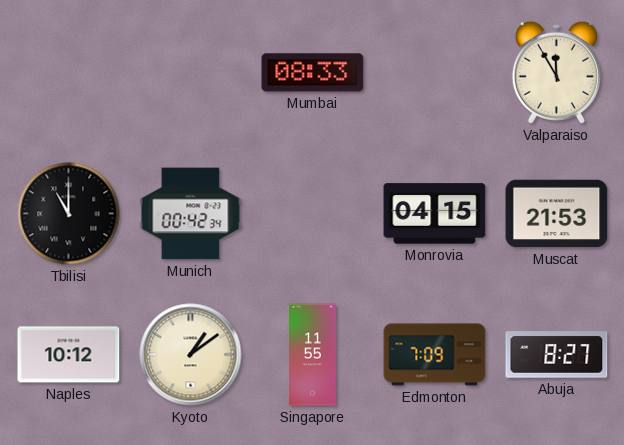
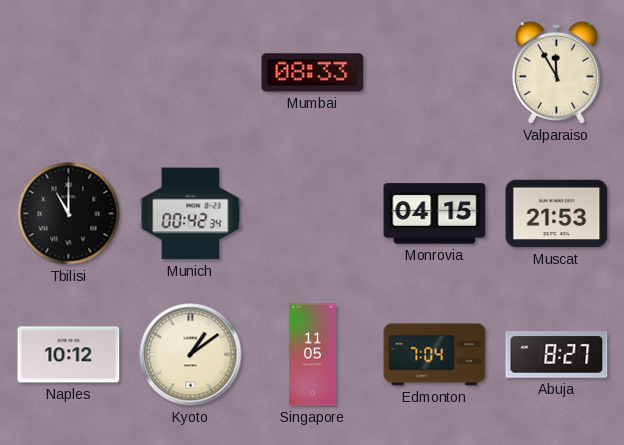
Singapore: 11:55 -> 11:05
Edmonton: 7:09 -> 7:04
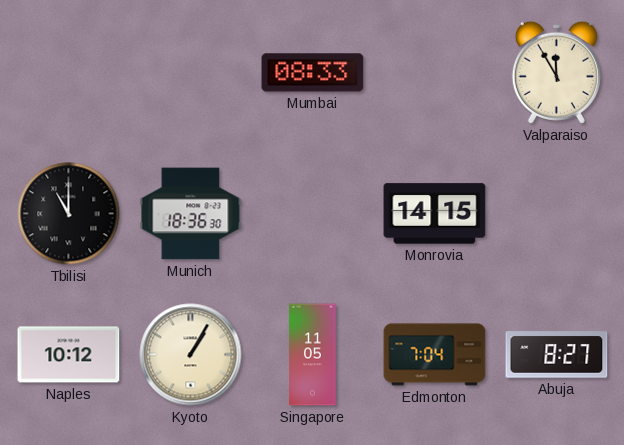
Munich: 00:42 -> 18:36
Monrovia: 04:15 -> 14:15
Muscat: 21:53 -> none
Kyoto: 1:09 -> 1:05
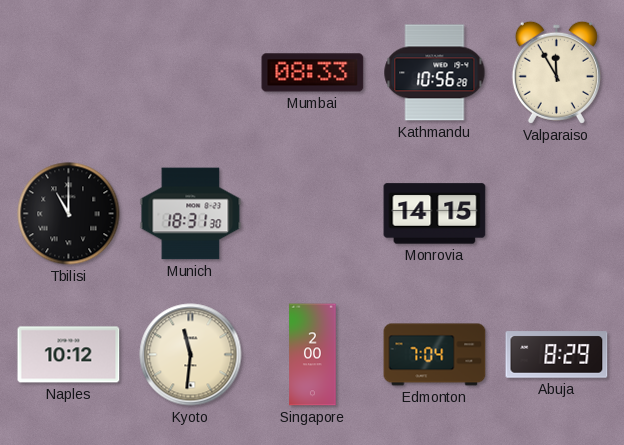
Kathmandu: none -> 10:56
Munich: 18:36 -> 18:31
Kyoto: 1:05 -> 11:31
Singapore: 11:05 -> 2:00
Abuja: 8:27 -> 8:29
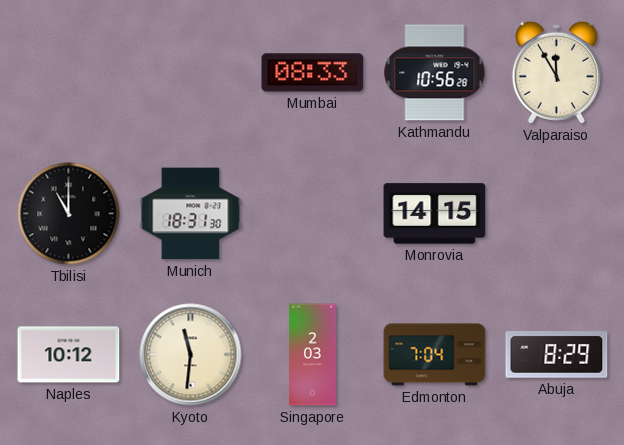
Singapore: 2:00 -> 2:03
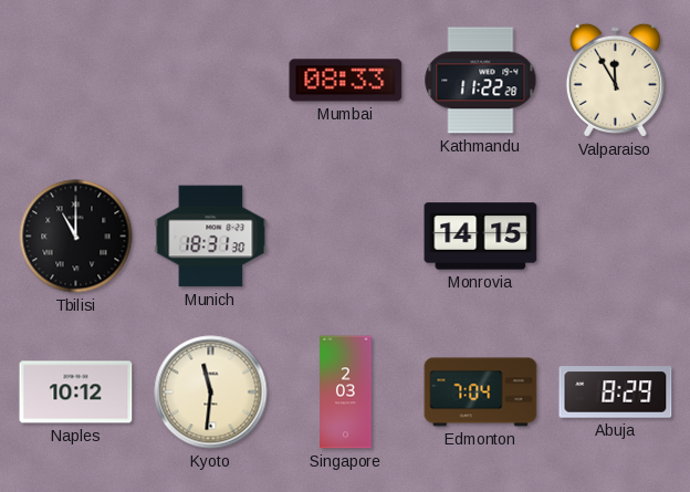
Kathmandu: 10:56 -> 11:22
